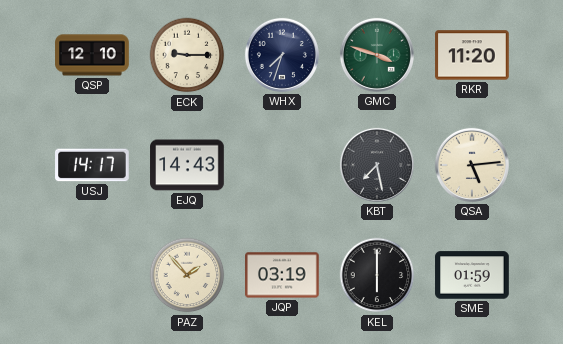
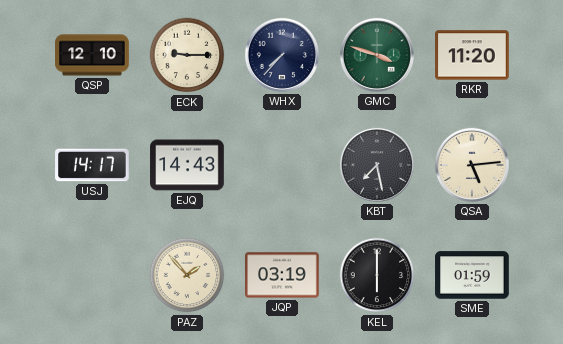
WHX: 7:33 -> 7:37
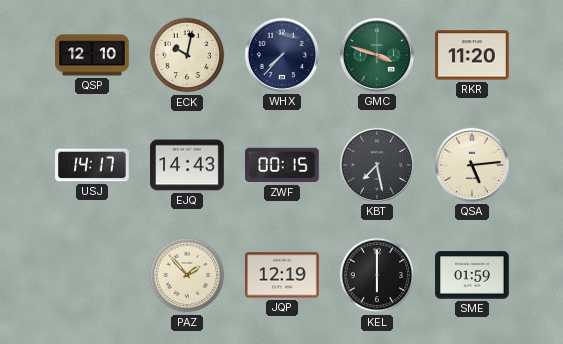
ECK: 9:15 -> 10:02
ZWF: none -> 00:15
JQP: 03:19 -> 12:19
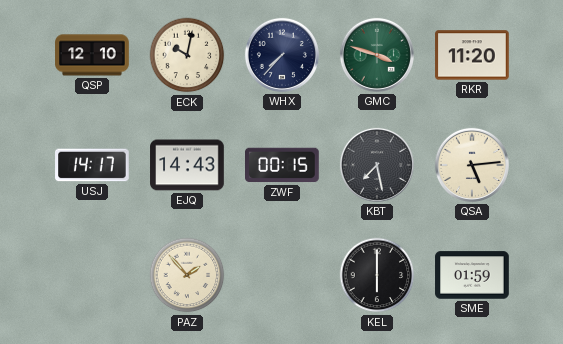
JQP: 12:19 -> none
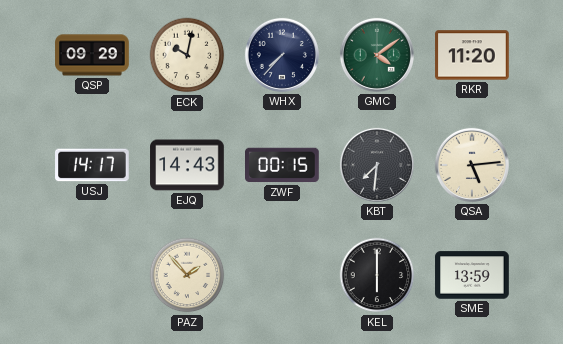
QSP: 12:10 -> 09:29
GMC: 3:48 -> 4:09
KBT: 7:28 -> 7:31
SME: 01:59 -> 13:59
